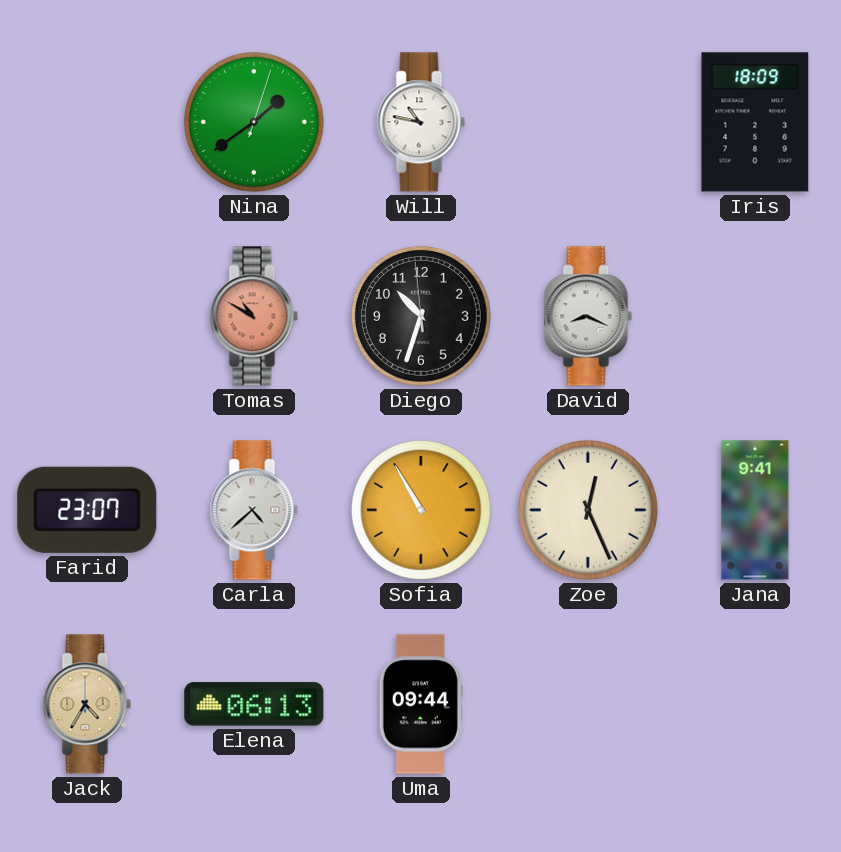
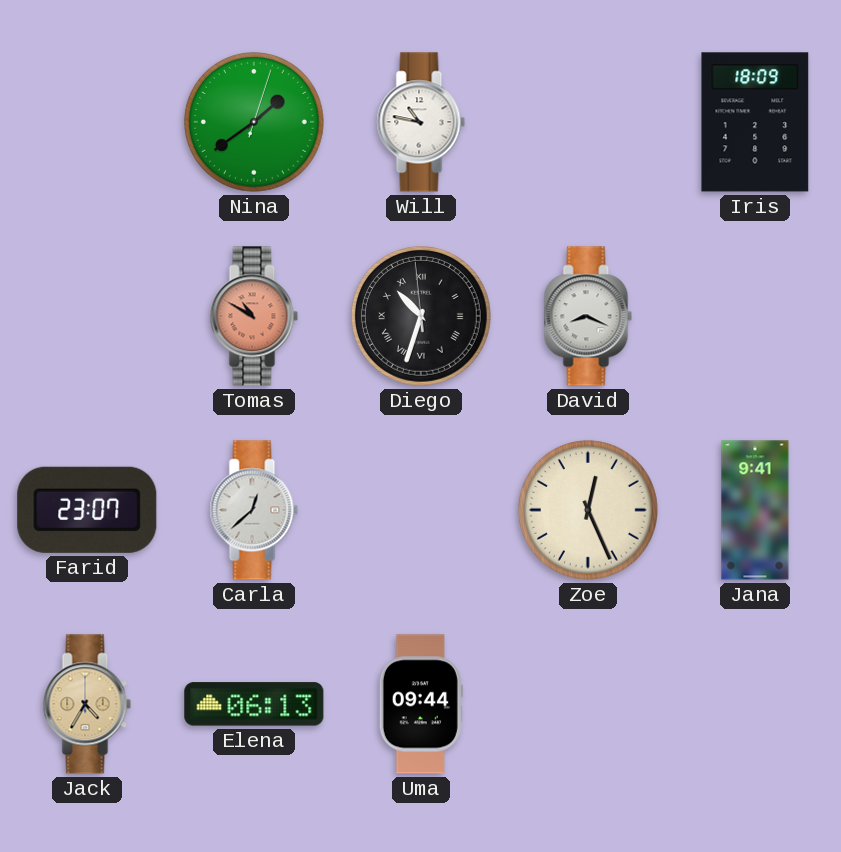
Diego numerals: Arabic -> Roman
Carla: 4:38 -> 12:38
Sofia: 10:55 -> none
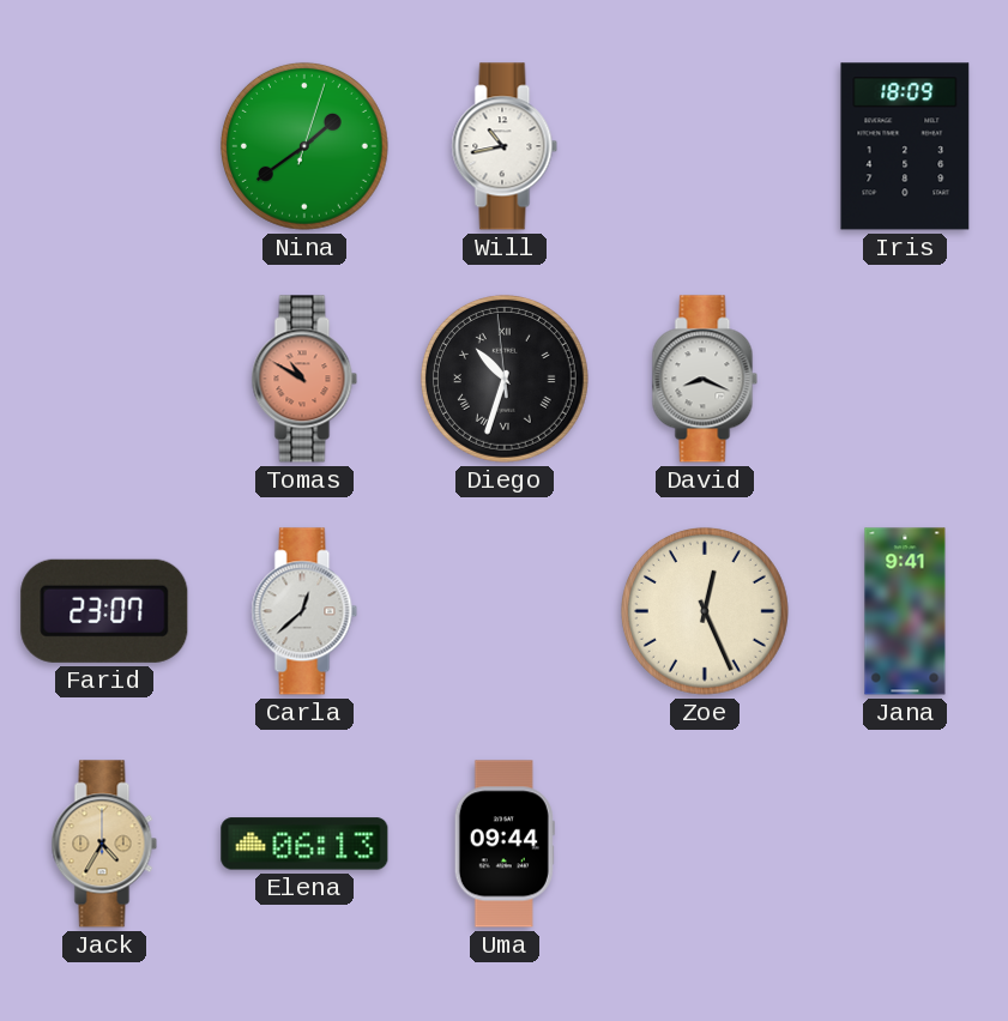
Will: 10:47 -> 10:43
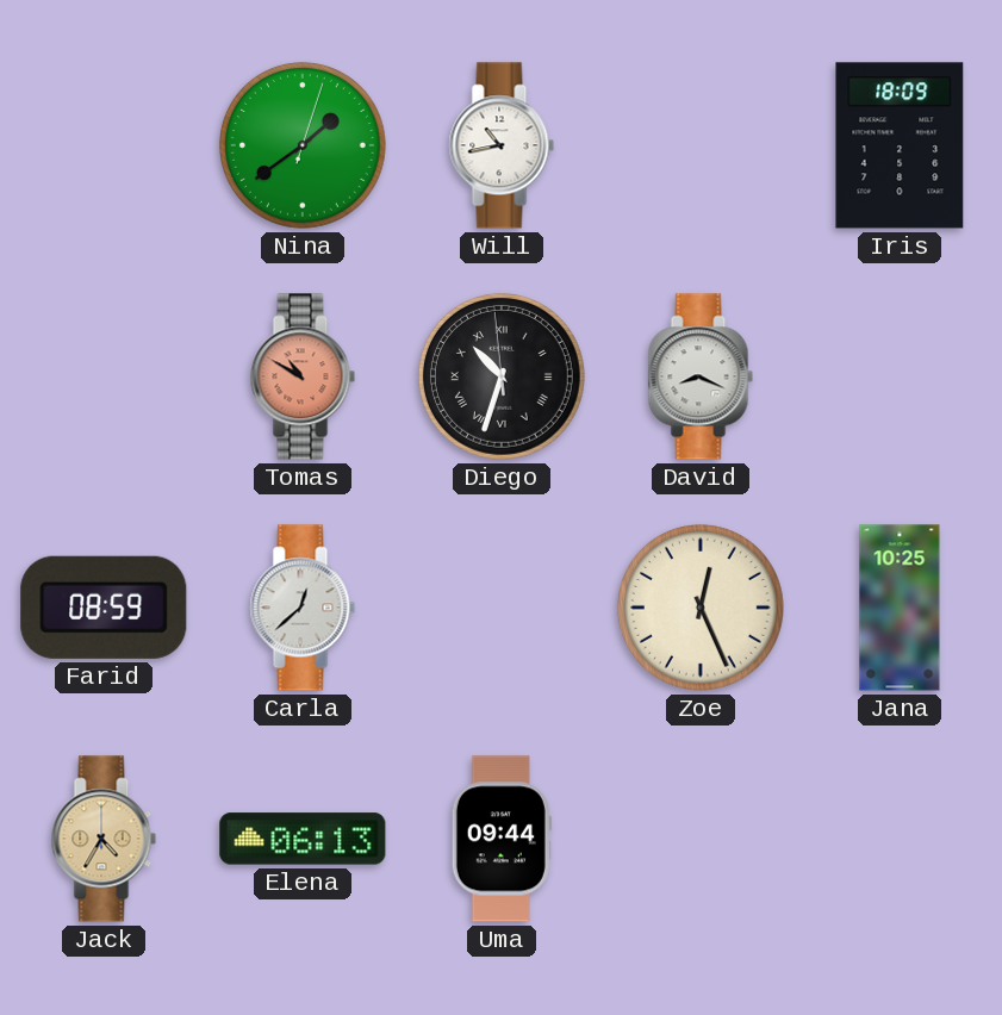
Farid: 23:07 -> 08:59
Jana: 9:41 -> 10:25
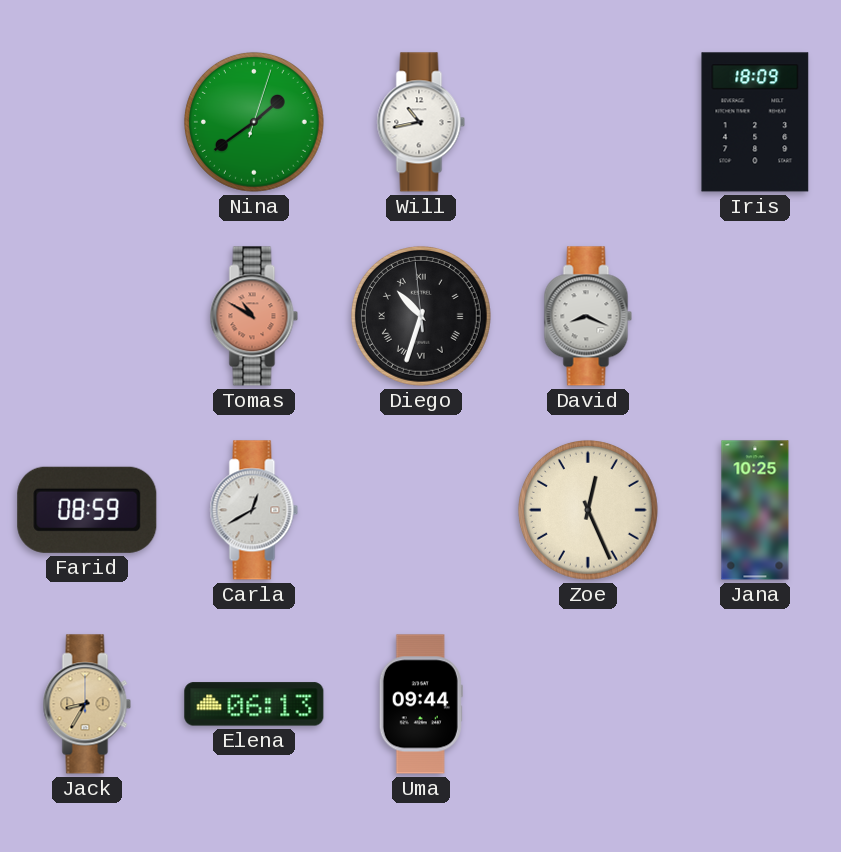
Carla: 12:38 -> 12:40
Jack: 4:35 -> 8:35
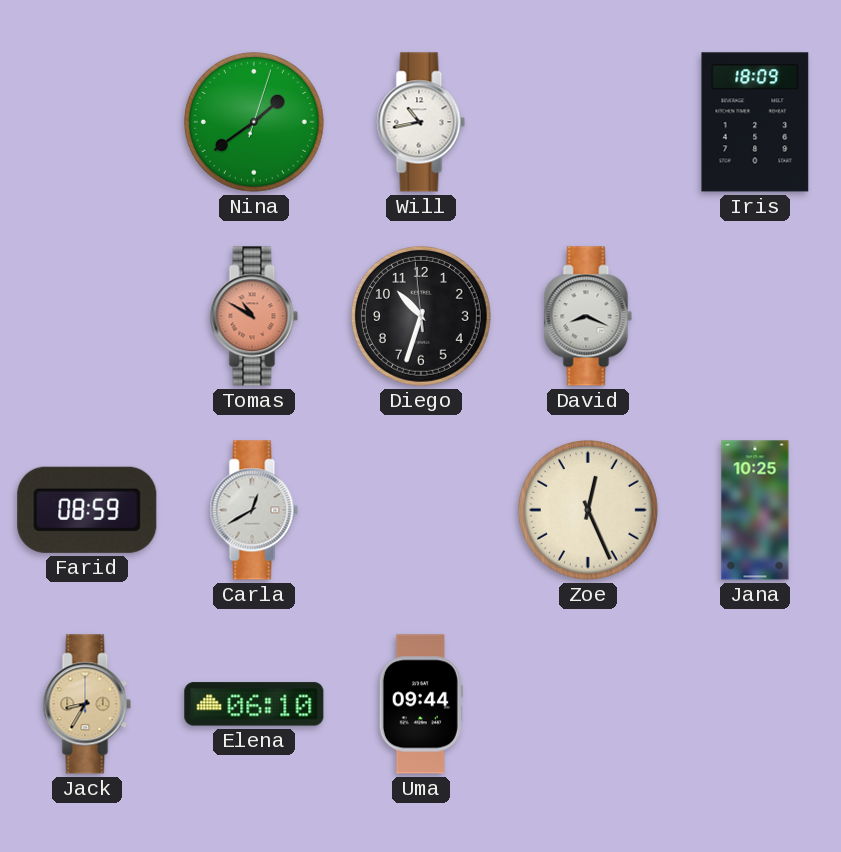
Diego numerals: Roman -> Arabic
Elena: 06:13 -> 06:10
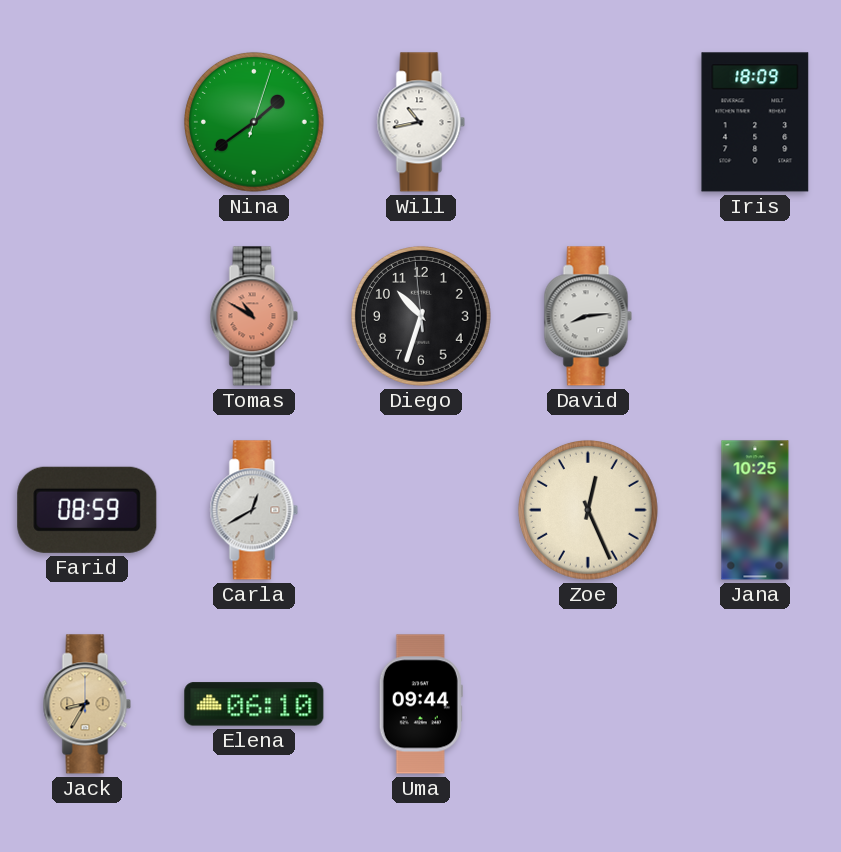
David: 8:19 -> 8:14
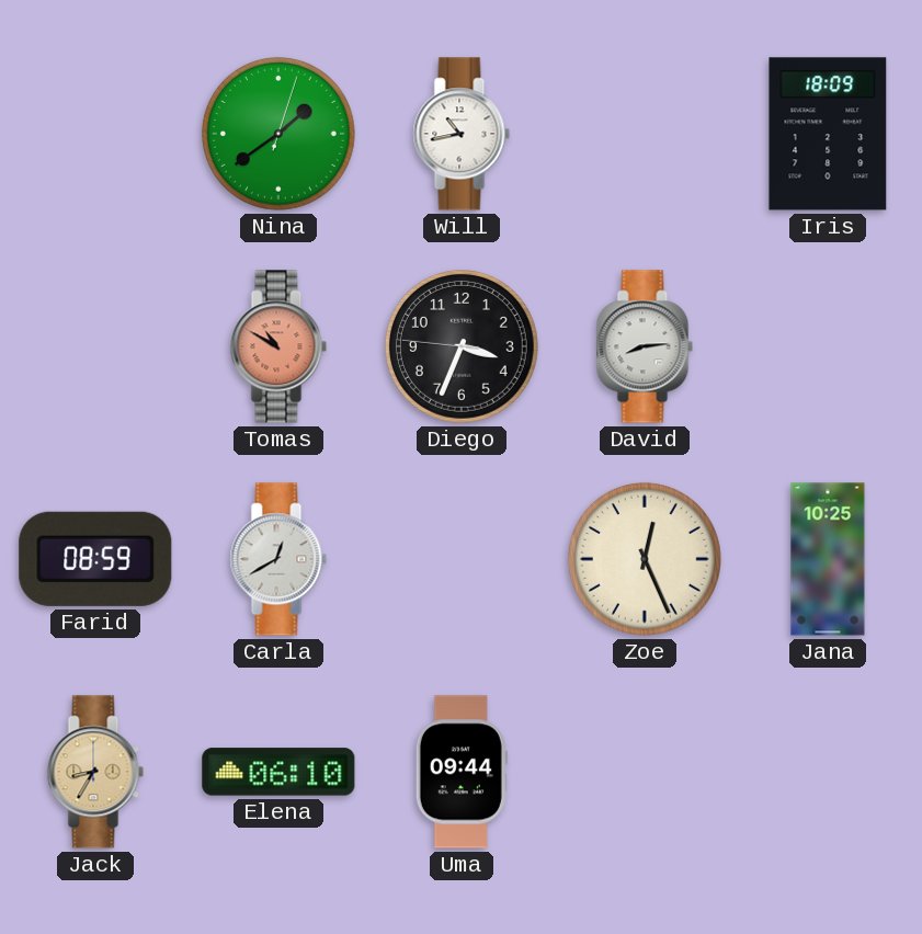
Diego: 10:32 -> 3:33
